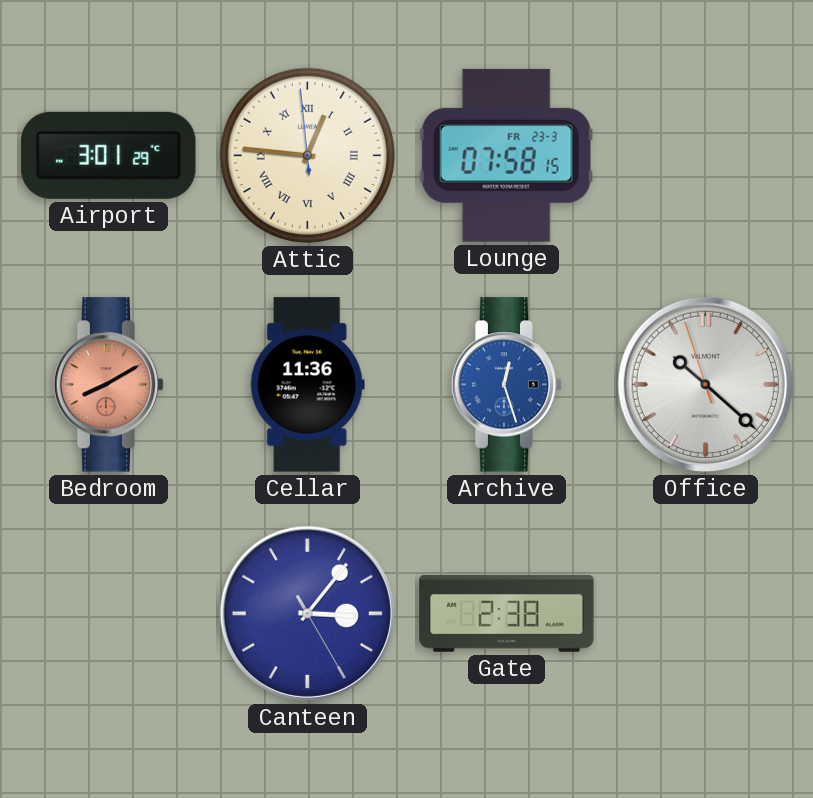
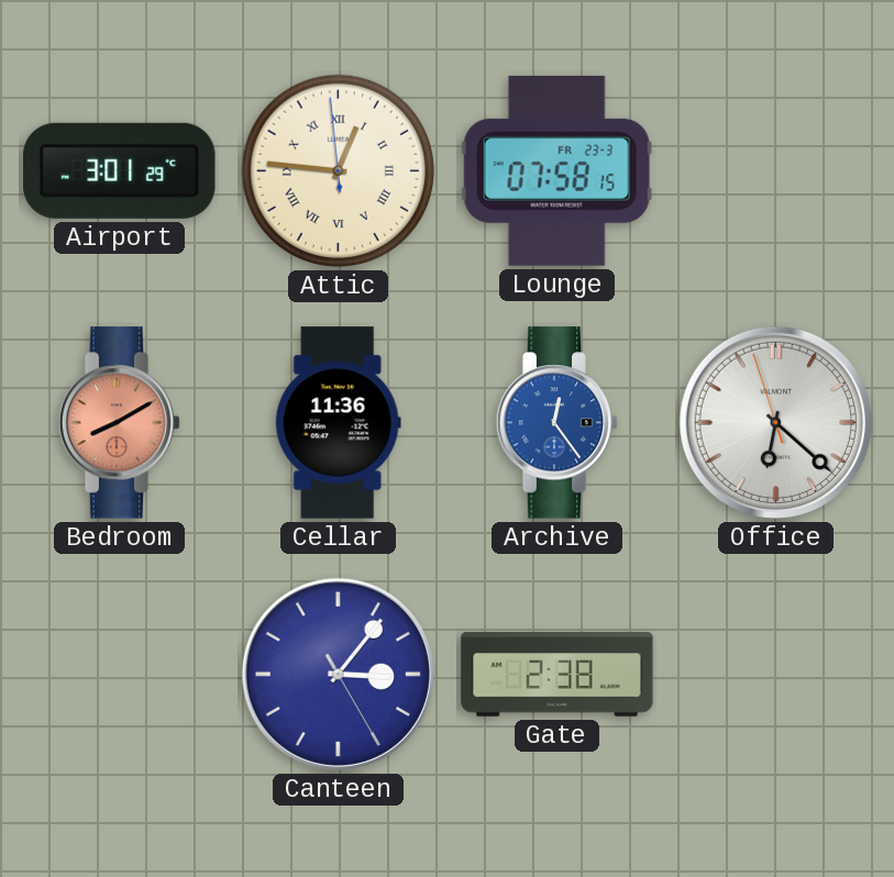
Archive: 12:27 -> 12:24
Office: 10:21 -> 6:21
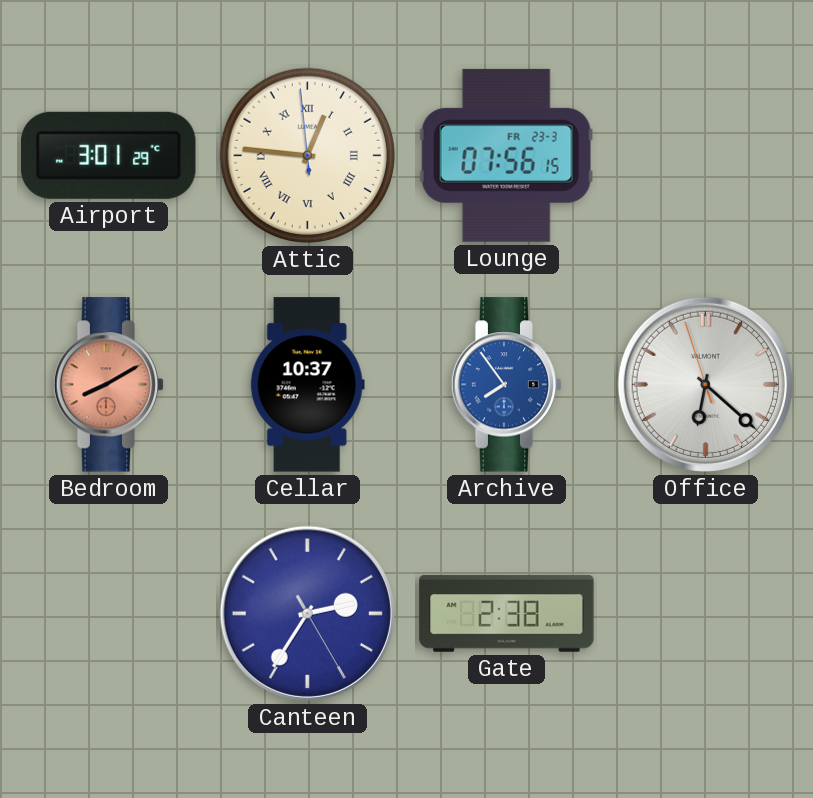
Lounge: 07:58 -> 07:56
Cellar: 11:36 -> 10:37
Archive: 12:24 -> 7:54
Canteen: 3:06 -> 2:35
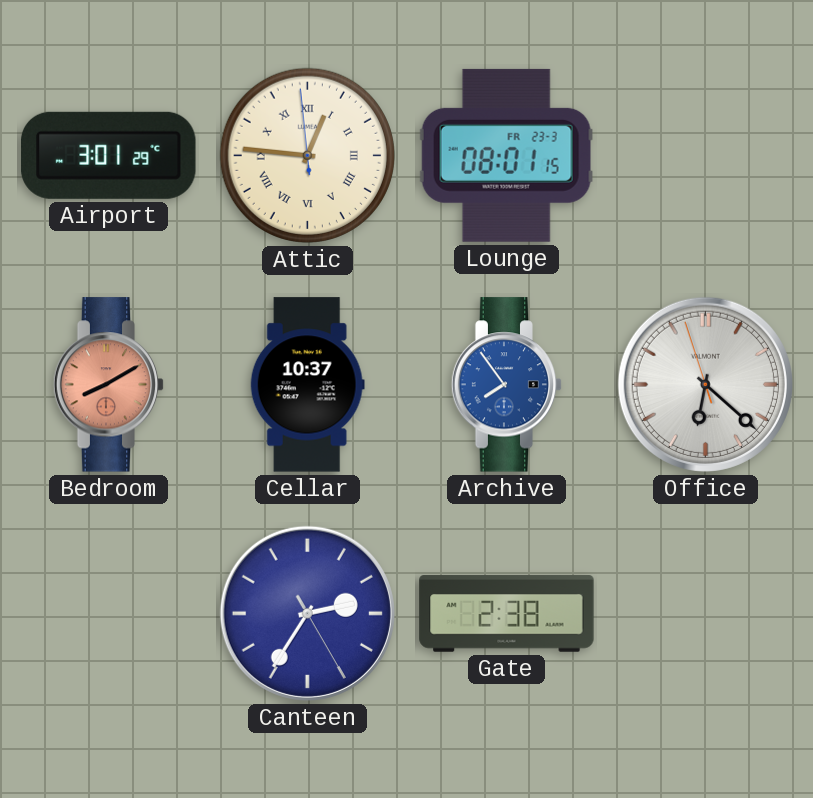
Lounge: 07:56 -> 08:01
